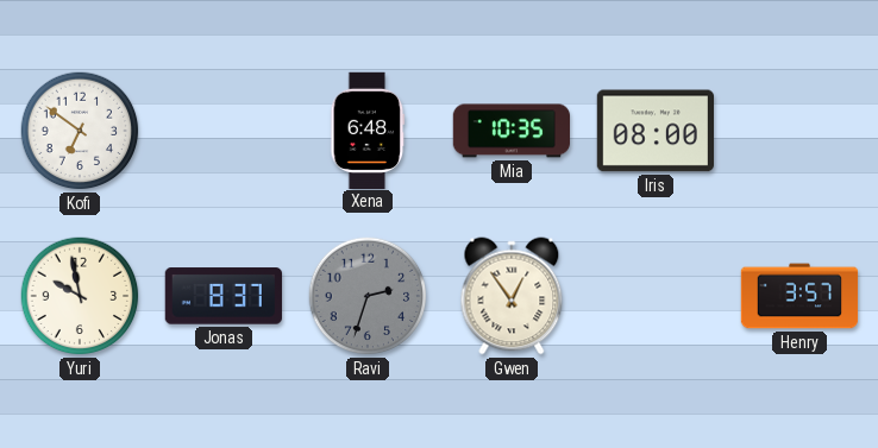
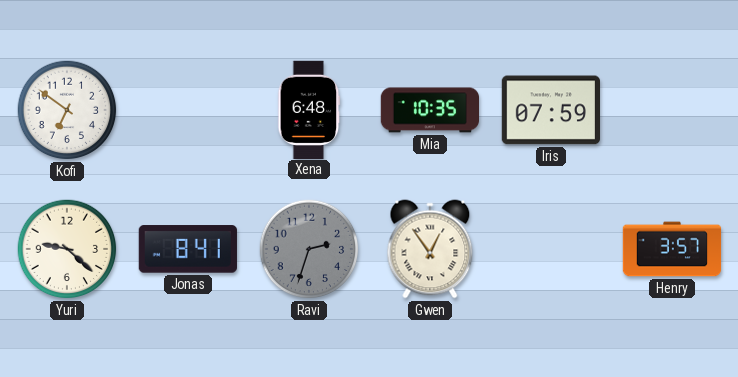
Iris: 08:00 -> 07:59
Yuri: 9:58 -> 9:22
Jonas: 8:37 -> 8:41
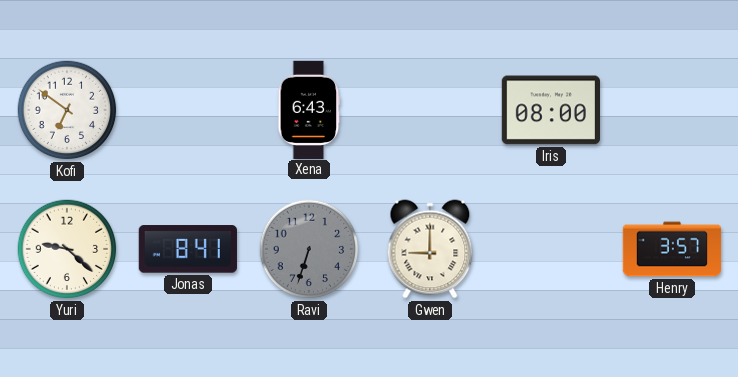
Xena: 6:48 -> 6:43
Mia: 10:35 -> none
Iris: 07:59 -> 08:00
Ravi: 2:33 -> 6:33
Gwen: 12:54 -> 9:00
